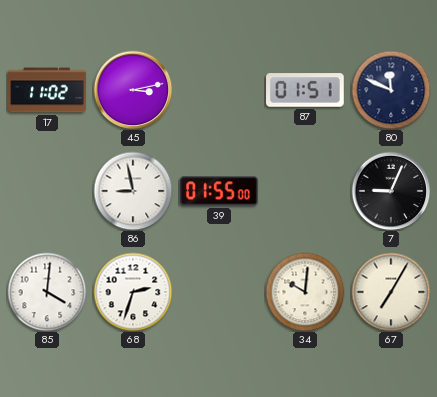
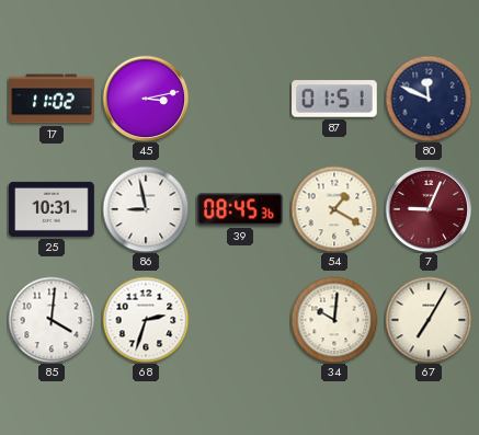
25: none -> 10:31
39: 01:55 -> 08:45
54: none -> 1:20
7 dial: black -> burgundy
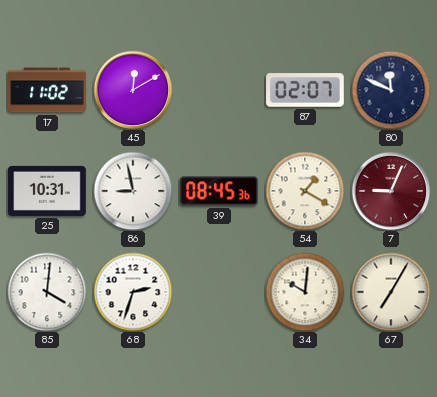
45: 3:13 -> 12:10
87: 01:51 -> 02:07
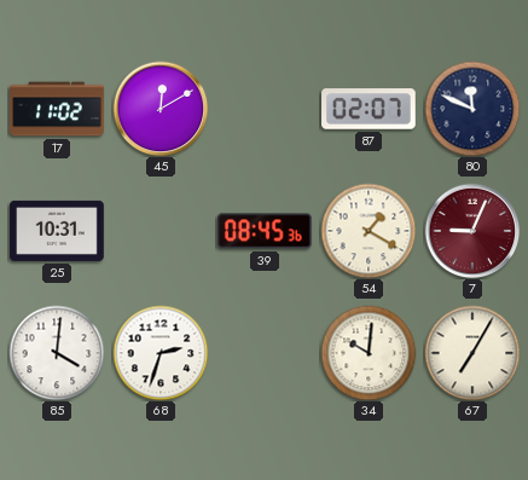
86: 8:58 -> none
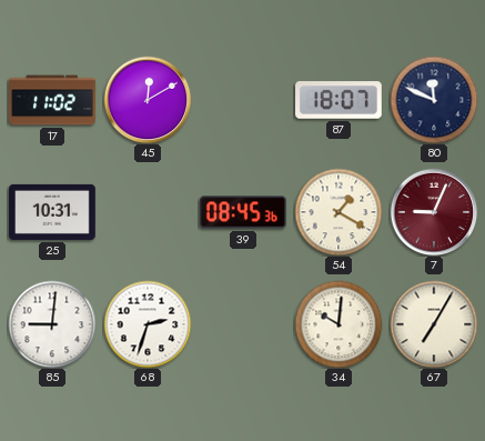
87: 02:07 -> 18:07
85: 4:01 -> 9:01
